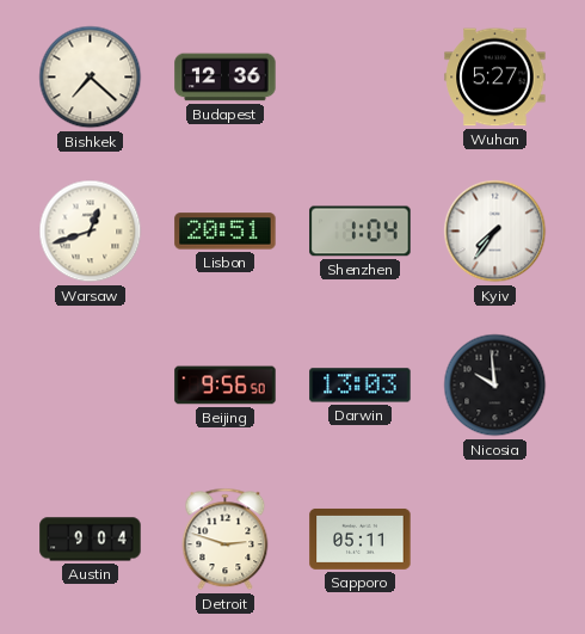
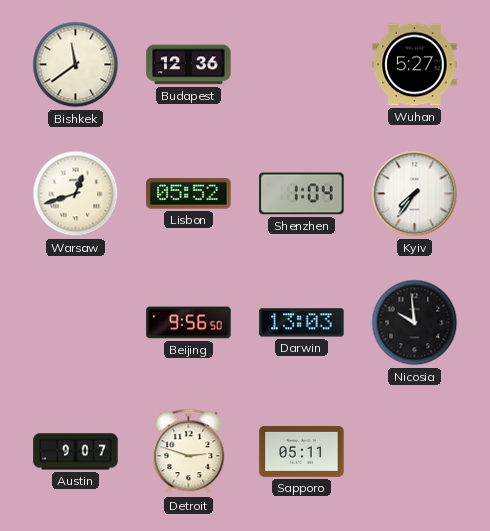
Bishkek: 7:22 -> 11:39
Lisbon: 20:51 -> 05:52
Austin: 9:04 -> 9:07
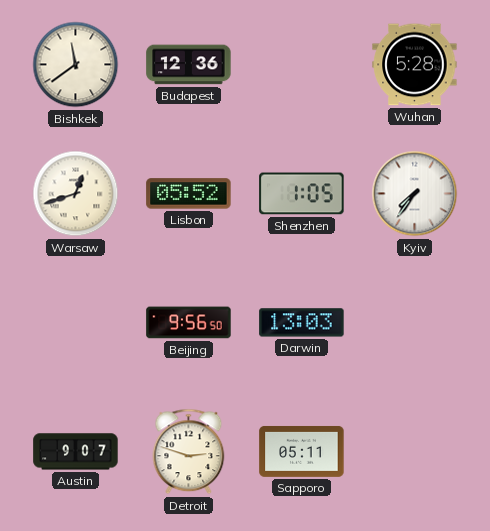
Wuhan: 5:27 -> 5:28
Shenzhen: 1:04 -> 1:05
Nicosia: 9:59 -> none
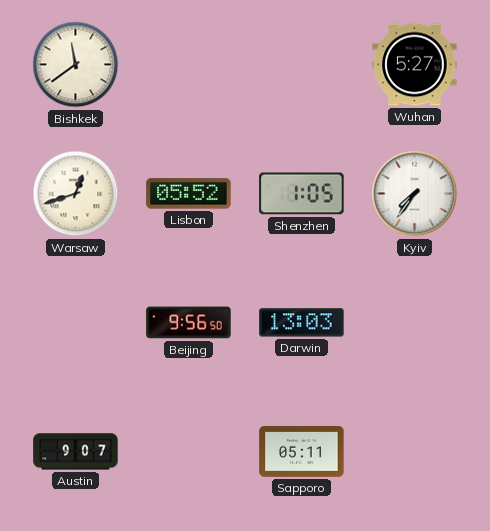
Budapest: 12:36 -> none
Wuhan: 5:28 -> 5:27
Detroit: 2:48 -> none
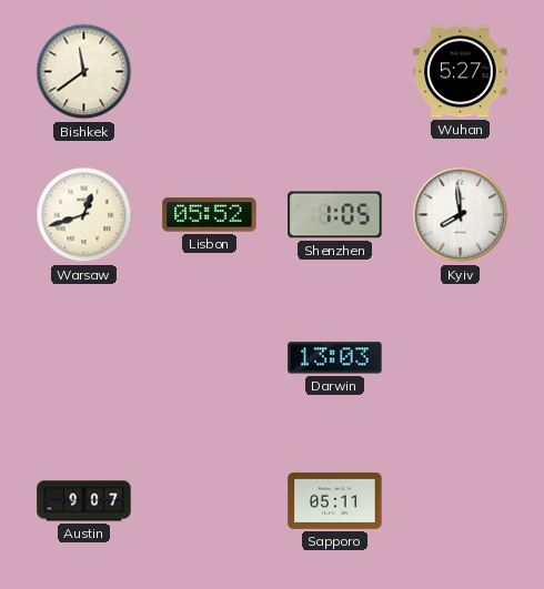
Kyiv: 7:36 -> 7:59
Beijing: 9:56 -> none
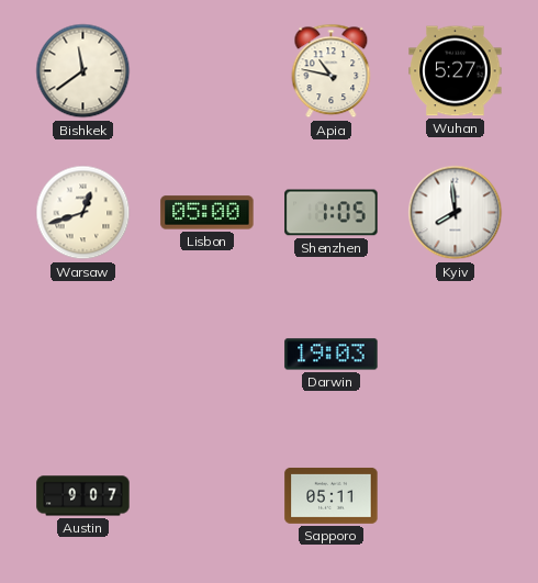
Apia: none -> 10:47
Lisbon: 05:52 -> 05:00
Darwin: 13:03 -> 19:03
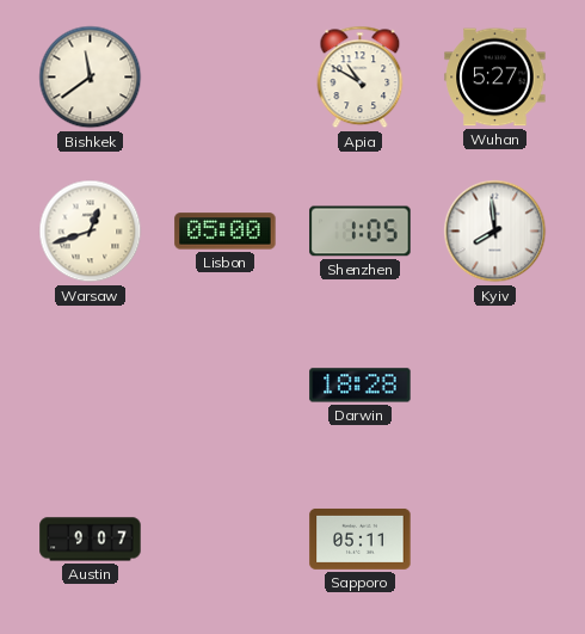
Apia: 10:47 -> 10:50
Darwin: 19:03 -> 18:28
